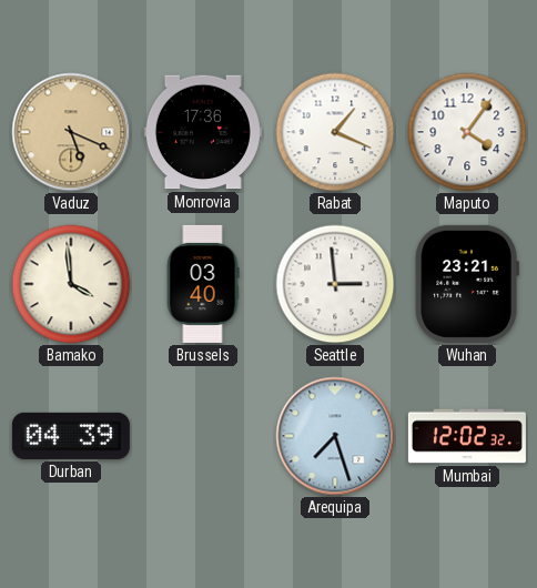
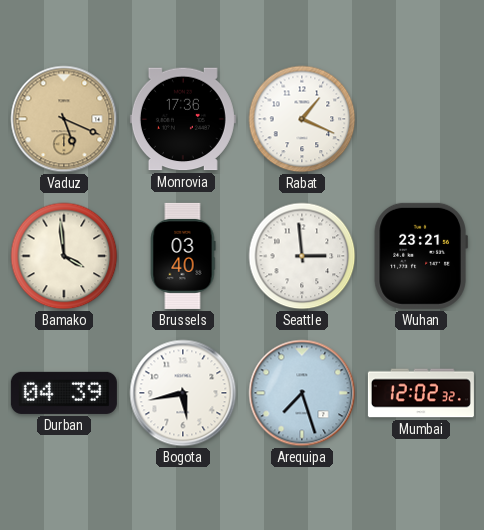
Maputo: 4:06 -> none
Bogota: none -> 5:43
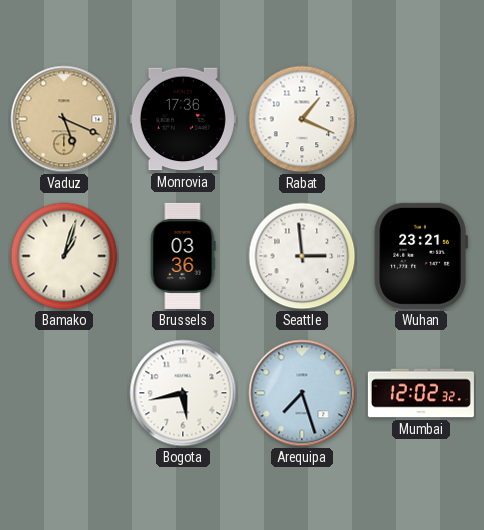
Bamako: 3:59 -> 1:03
Brussels: 03:40 -> 03:36
Durban: 04:39 -> none
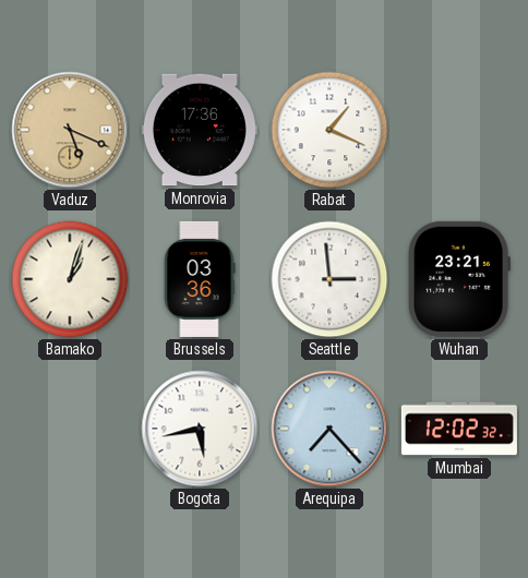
Arequipa: 7:27 -> 7:23
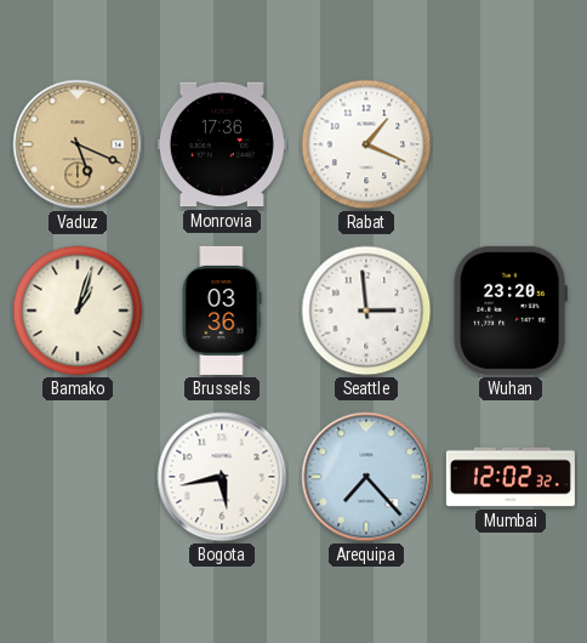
Wuhan: 23:21 -> 23:20
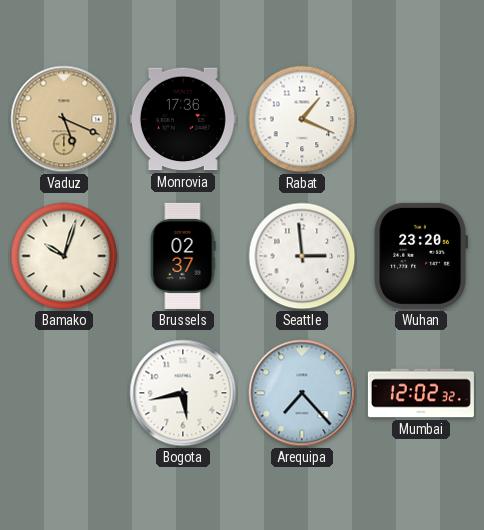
Bamako: 1:03 -> 10:03
Brussels: 03:36 -> 02:37
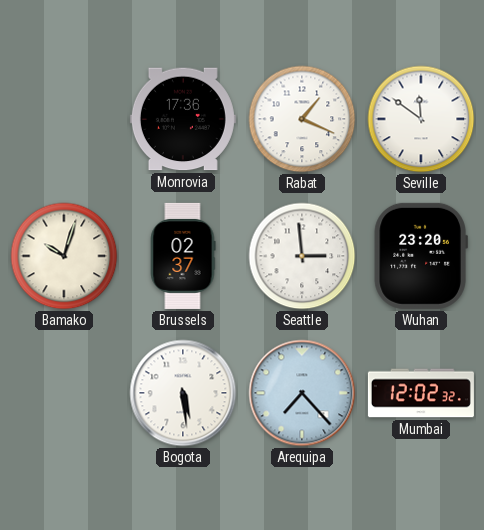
Vaduz: 5:19 -> none
Seville: none -> 11:51
Bogota: 5:43 -> 5:29
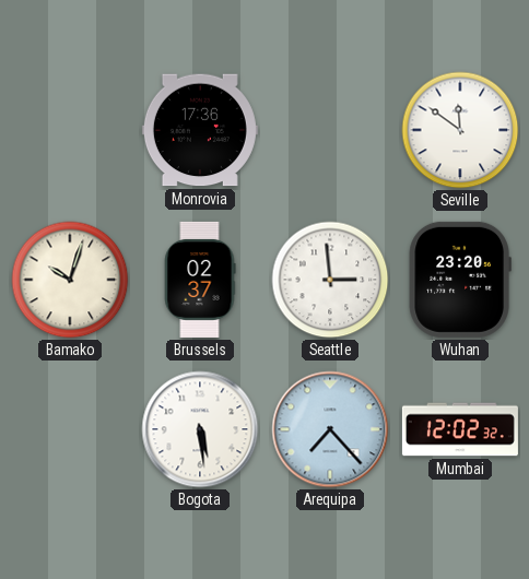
Rabat: 1:19 -> none
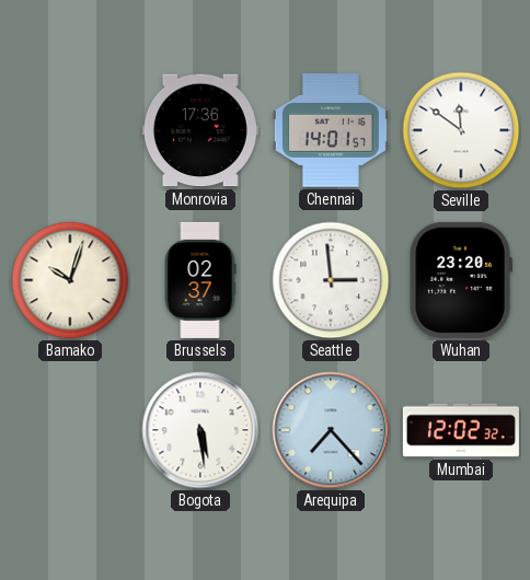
Chennai: none -> 14:01
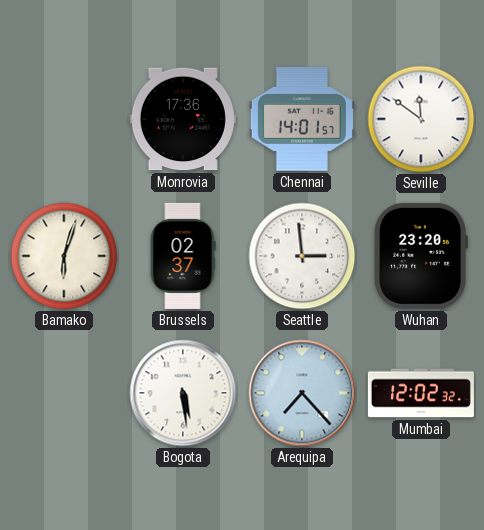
Bamako: 10:03 -> 6:03
